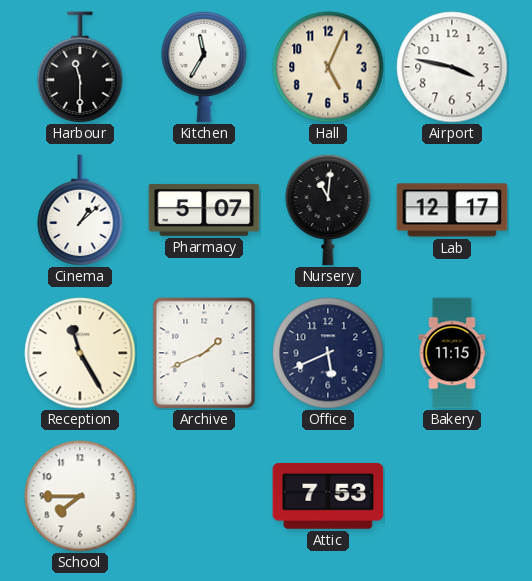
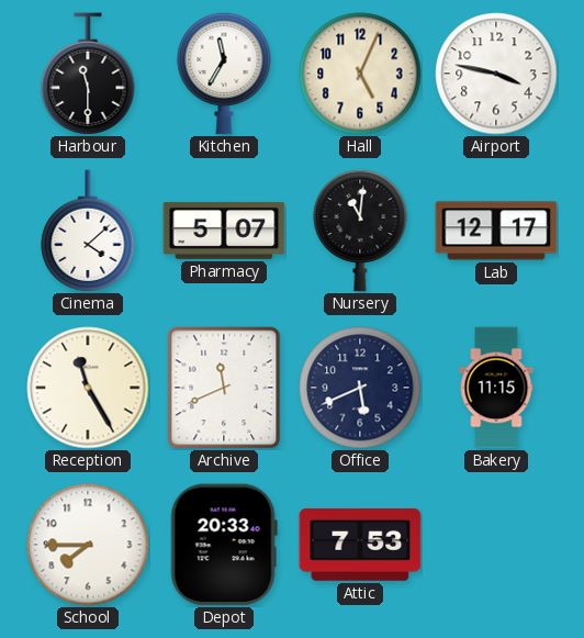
Cinema: 1:08 -> 4:08
Archive: 1:41 -> 11:41
Depot: none -> 20:33
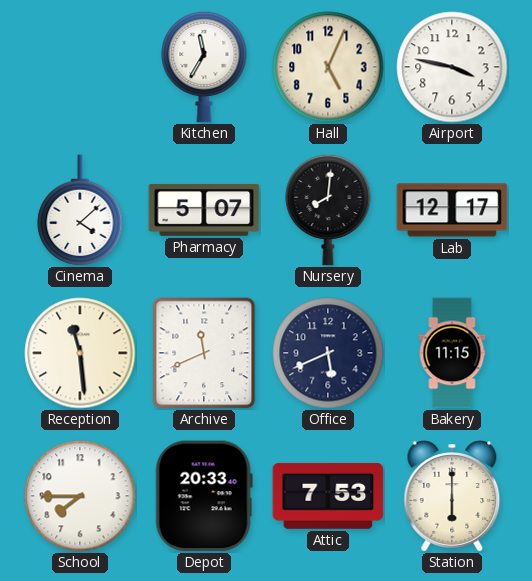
Harbour: 11:30 -> none
Nursery: 11:01 -> 8:01
Reception: 11:25 -> 11:29
Station: none -> 6:00
